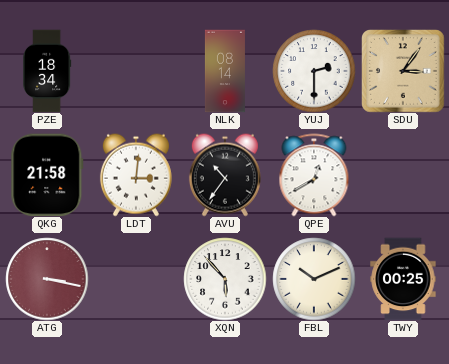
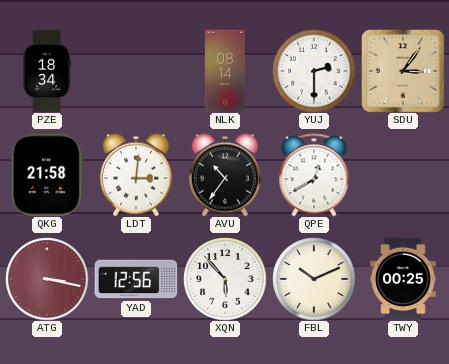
YAD: none -> 12:56
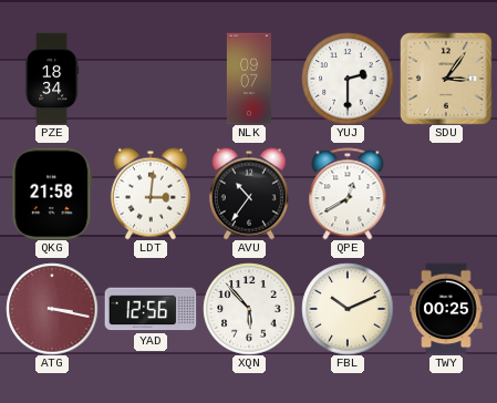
NLK: 08:14 -> 09:07
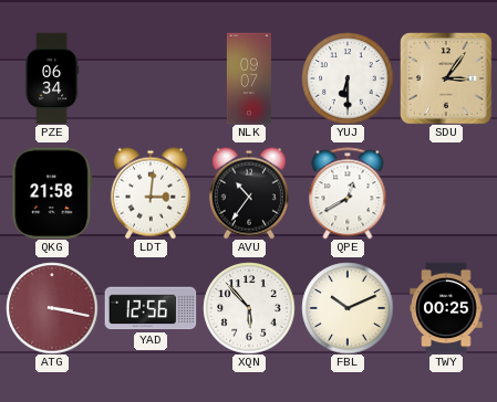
PZE: 18:34 -> 06:34
YUJ: 2:30 -> 6:30
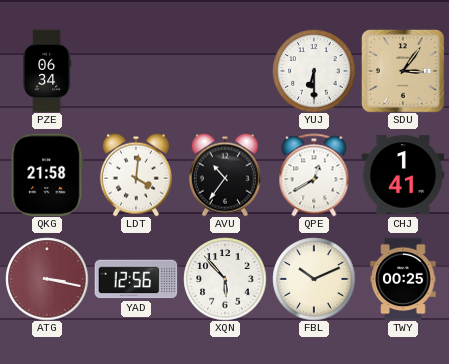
NLK: 09:07 -> none
LDT: 3:01 -> 4:01
CHJ: none -> 1:41
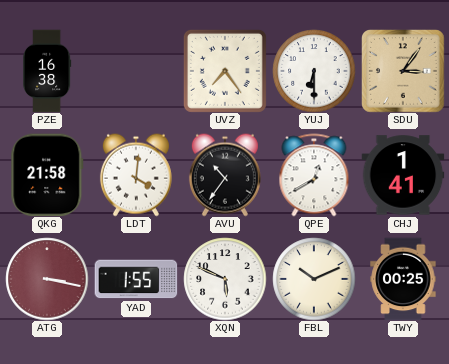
PZE: 06:34 -> 16:38
UVZ: none -> 7:24
YAD: 12:56 -> 1:55
XQN: 5:53 -> 5:49
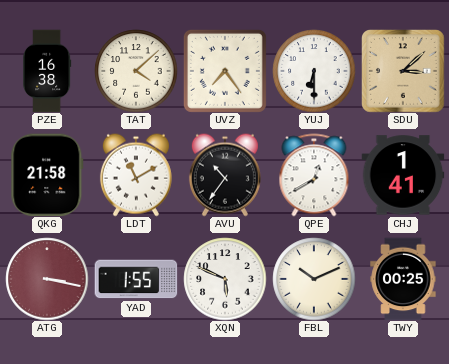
TAT: none -> 4:08
SDU: 3:06 -> 3:08
LDT: 4:01 -> 11:10
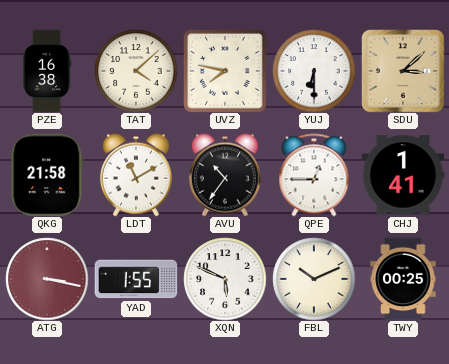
UVZ: 7:24 -> 7:47
QPE: 12:40 -> 12:45
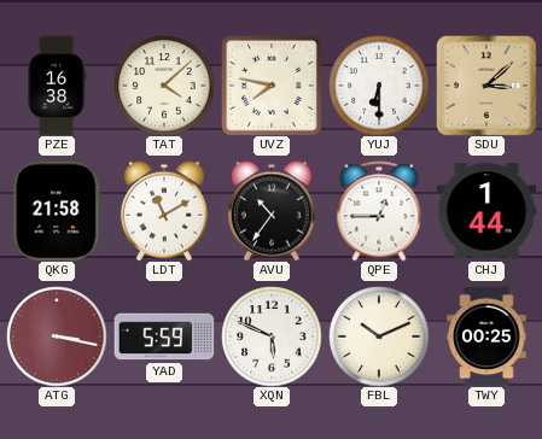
CHJ: 1:41 -> 1:44
YAD: 1:55 -> 5:59
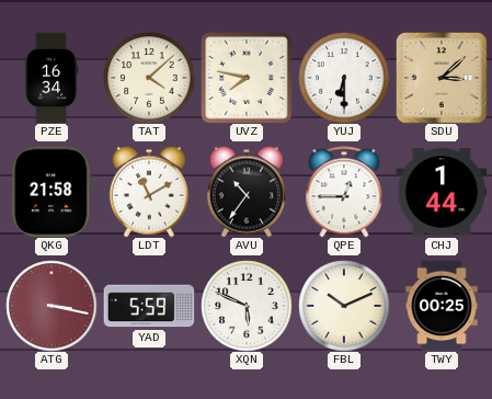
PZE: 16:38 -> 16:34
